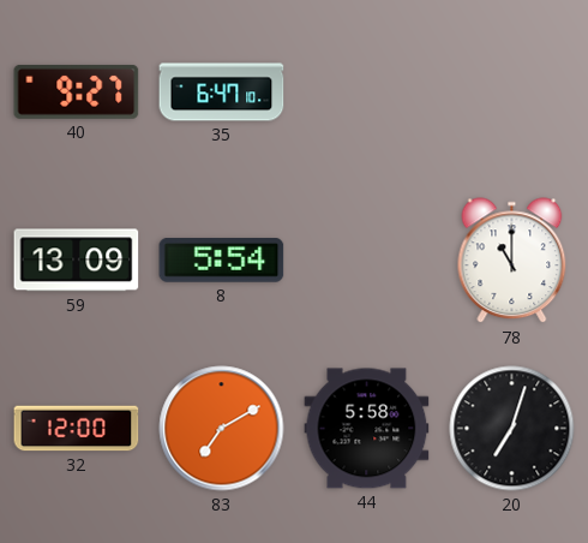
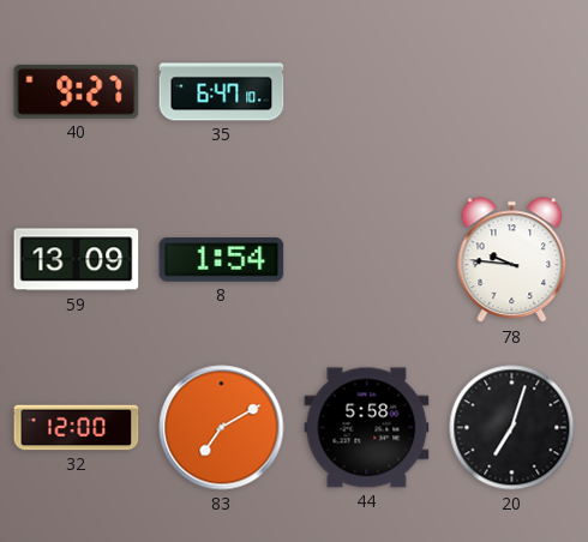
8: 5:54 -> 1:54
78: 11:00 -> 9:46
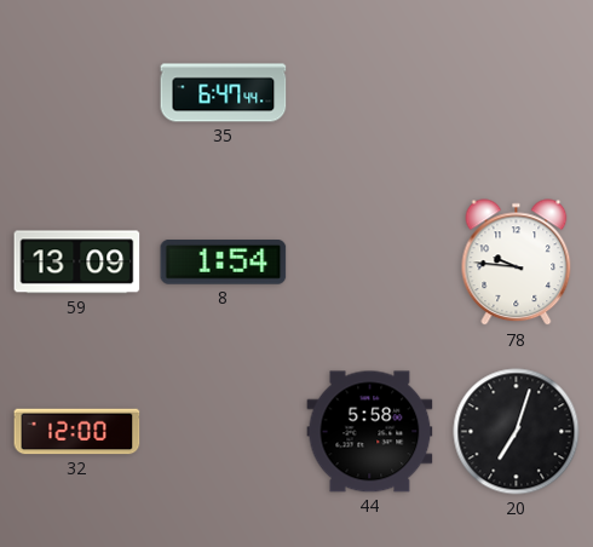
40: 9:27 -> none
35: 6:47:10 -> 6:47:44
83: 7:10 -> none
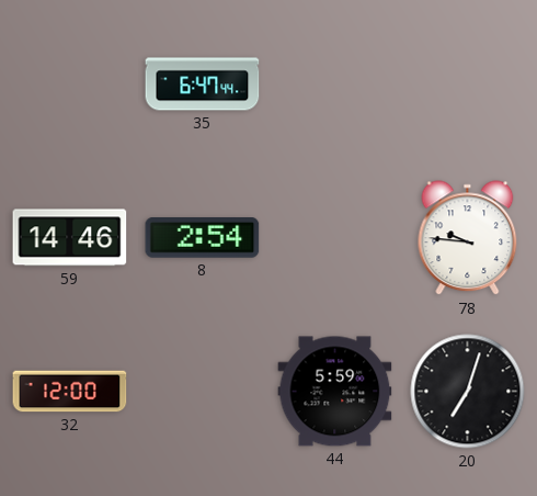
59: 13:09 -> 14:46
8: 1:54 -> 2:54
44: 5:58 -> 5:59
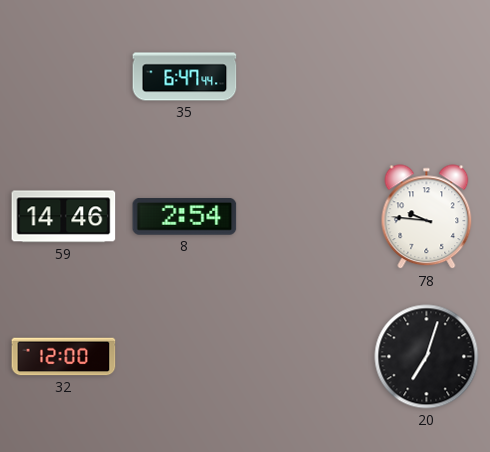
44: 5:59 -> none
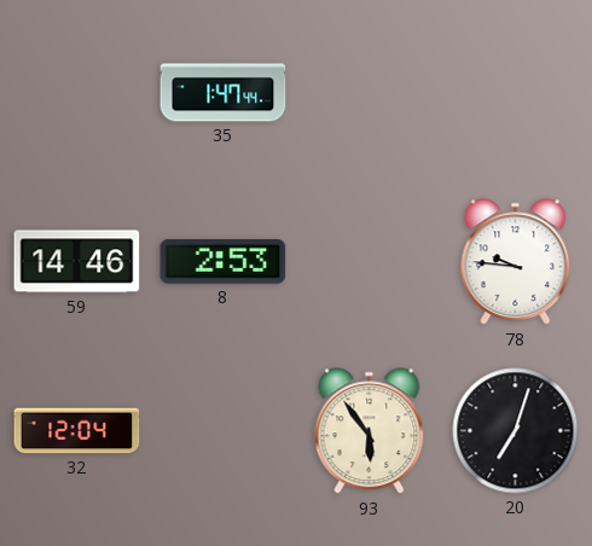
35: 6:47 -> 1:47
8: 2:54 -> 2:53
32: 12:00 -> 12:04
93: none -> 5:54
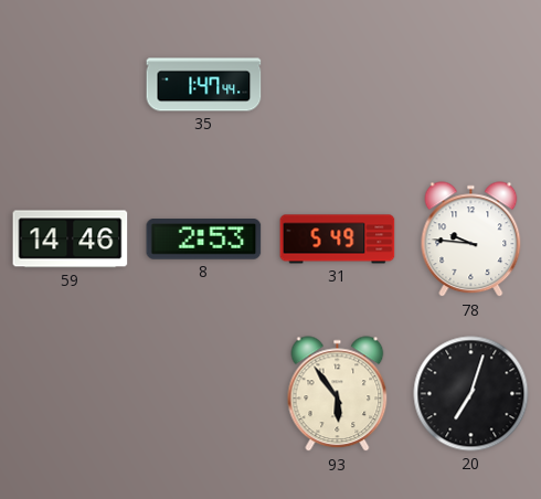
31: none -> 5:49
32: 12:04 -> none
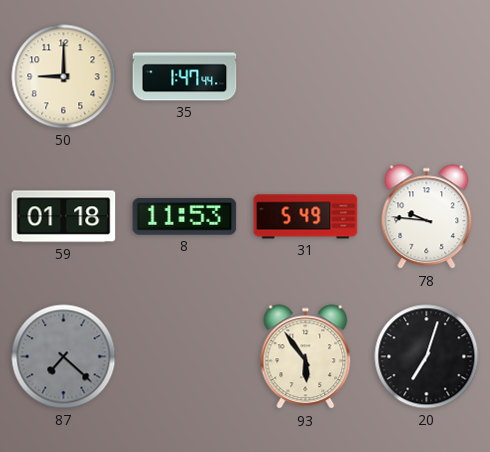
50: none -> 9:00
59: 14:46 -> 01:18
8: 2:53 -> 11:53
87: none -> 7:22
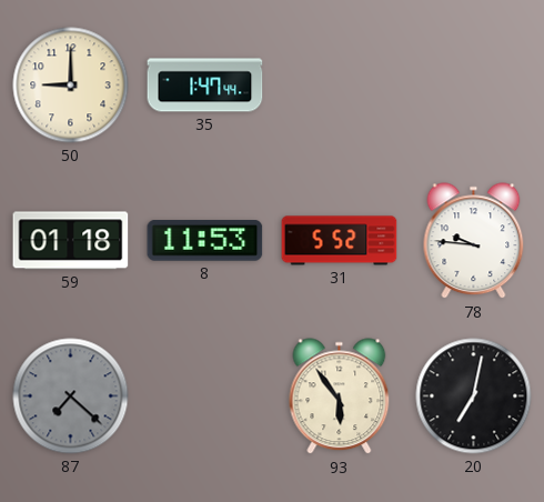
31: 5:49 -> 5:52
20: 7:03 -> 7:02
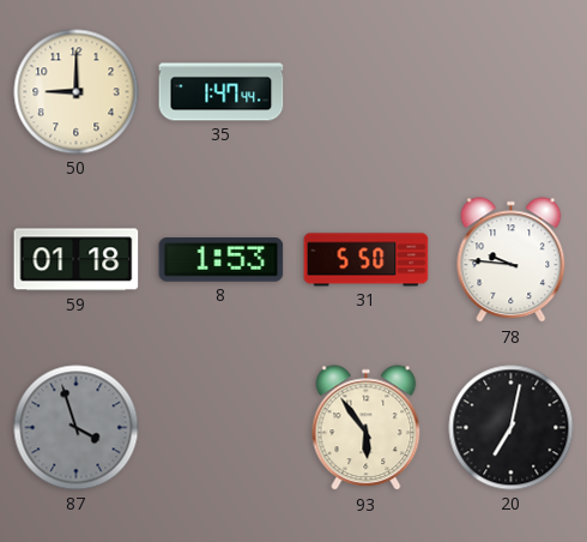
8: 11:53 -> 1:53
31: 5:52 -> 5:50
87: 7:22 -> 3:57
